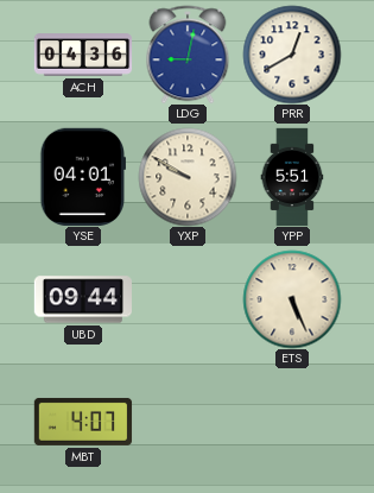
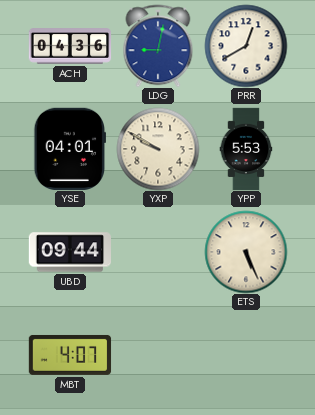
YPP: 5:51 -> 5:53
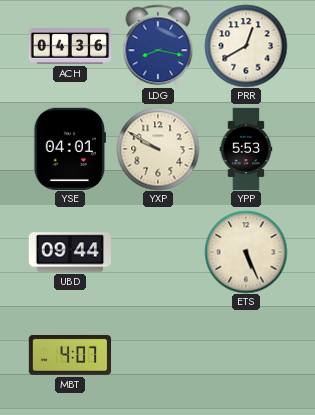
LDG: 9:02 -> 8:17
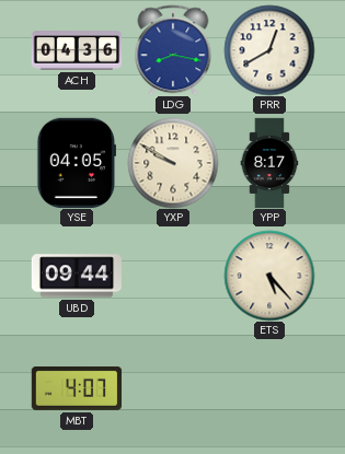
YSE: 04:01 -> 04:05
YPP: 5:53 -> 8:17
ETS: 5:26 -> 5:23
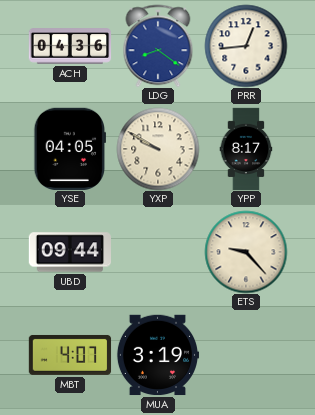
LDG: 8:17 -> 8:21
PRR: 12:40 -> 12:44
ETS: 5:23 -> 9:23
MUA: none -> 3:19
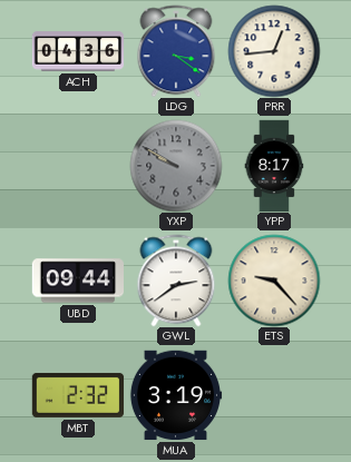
LDG: 8:21 -> 3:21
YSE: 04:05 -> none
YXP dial: cream -> grey
GWL: none -> 2:39
MBT: 4:07 -> 2:32
